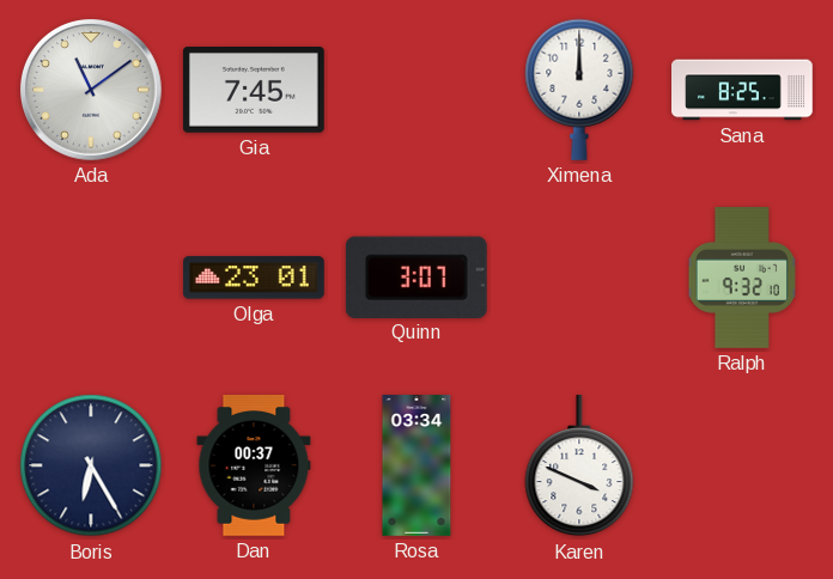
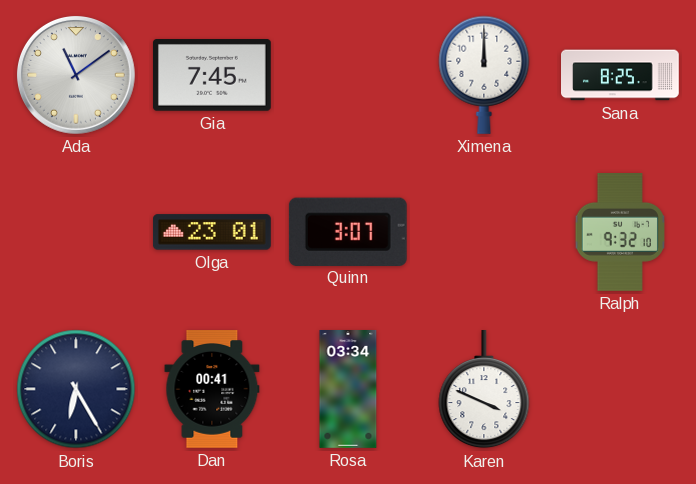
Dan: 00:37 -> 00:41
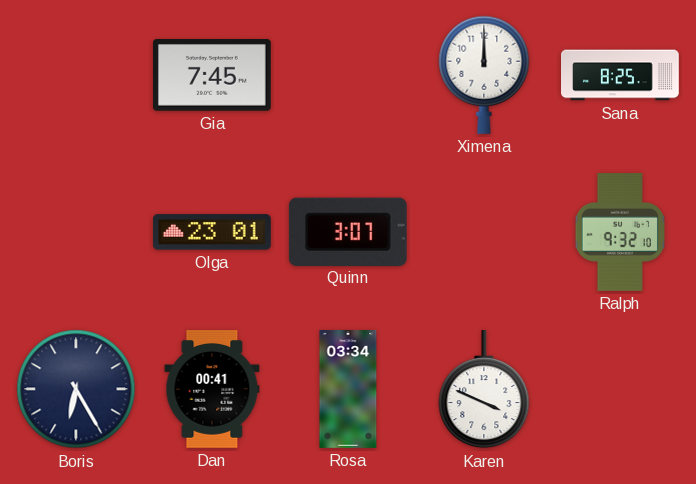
Ada: 11:09 -> none
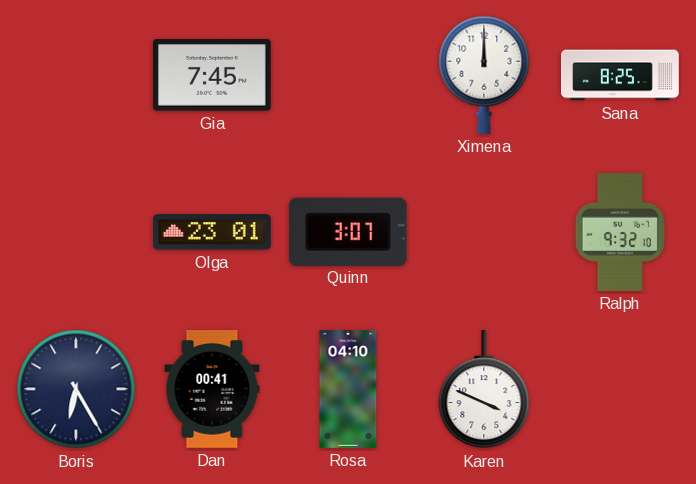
Rosa: 03:34 -> 04:10
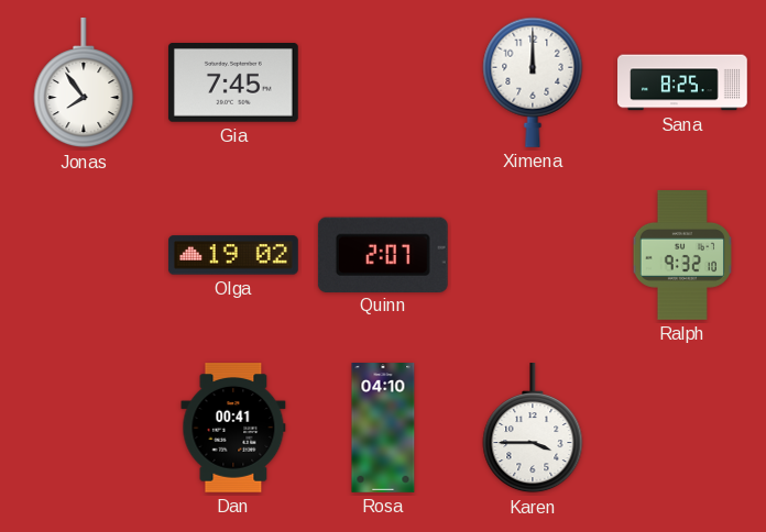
Jonas: none -> 7:54
Olga: 23:01 -> 19:02
Quinn: 3:07 -> 2:07
Boris: 6:25 -> none
Karen: 3:49 -> 3:45
